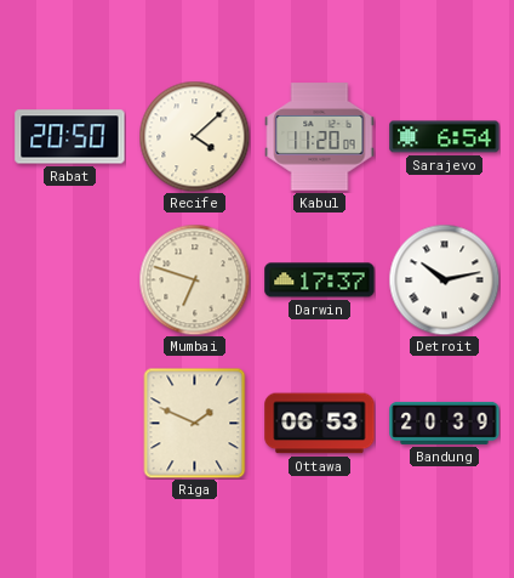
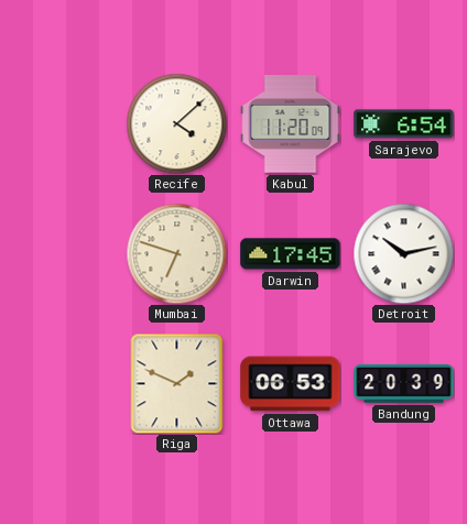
Rabat: 20:50 -> none
Darwin: 17:37 -> 17:45
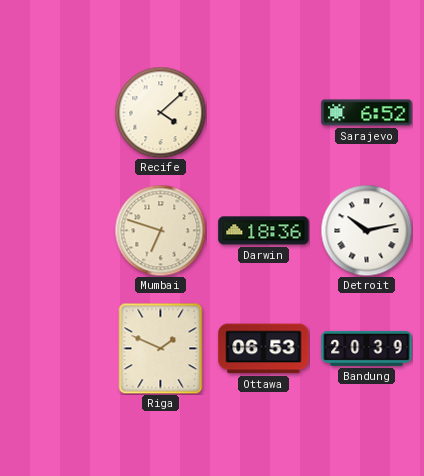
Kabul: 11:20 -> none
Sarajevo: 6:54 -> 6:52
Darwin: 17:45 -> 18:36
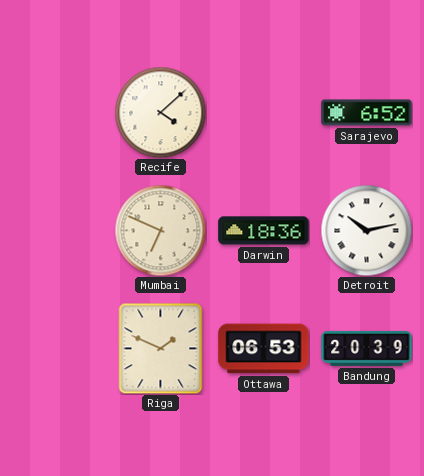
Mumbai: 6:48 -> 6:49
